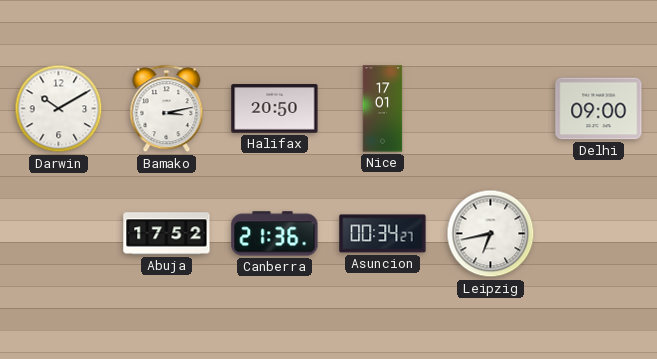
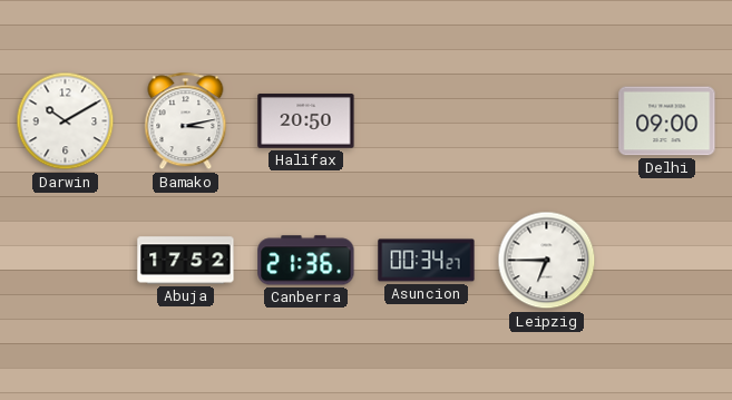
Nice: 17:01 -> none
Leipzig: 6:43 -> 6:45
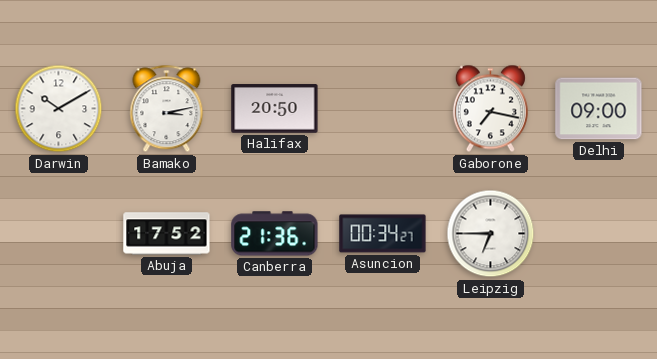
Gaborone: none -> 7:17
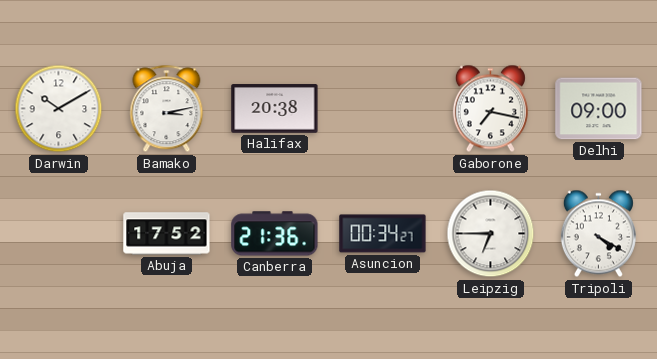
Halifax: 20:50 -> 20:38
Tripoli: none -> 4:20
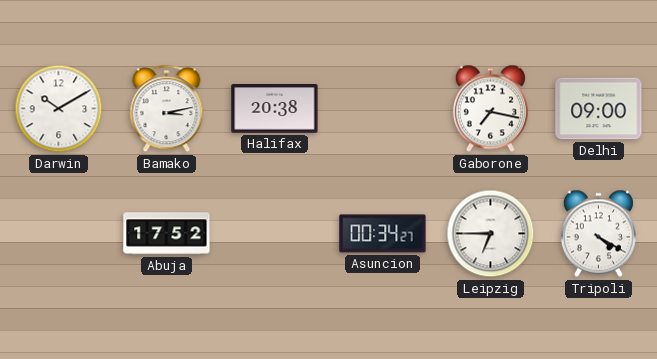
Canberra: 21:36 -> none
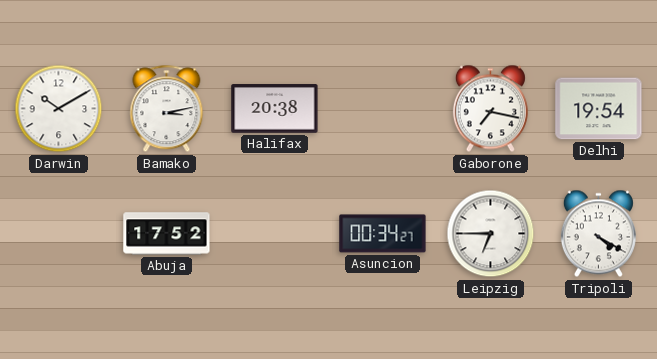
Delhi: 09:00 -> 19:54
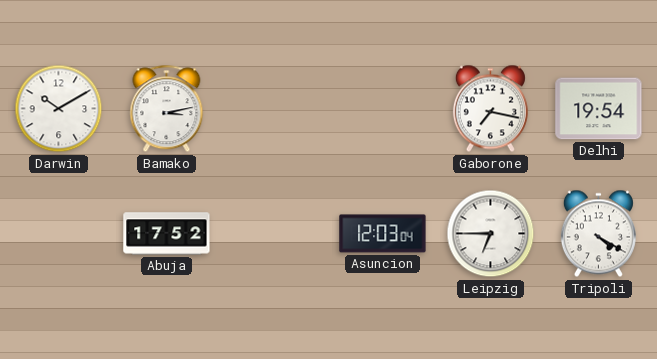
Halifax: 20:38 -> none
Asuncion: 00:34 -> 12:03
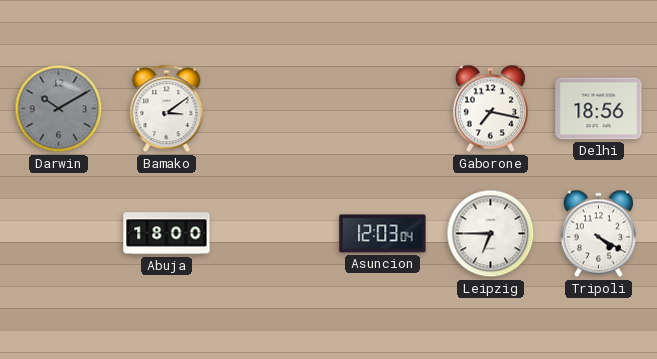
Darwin dial: white -> grey
Bamako: 3:13 -> 3:09
Delhi: 19:54 -> 18:56
Abuja: 17:52 -> 18:00
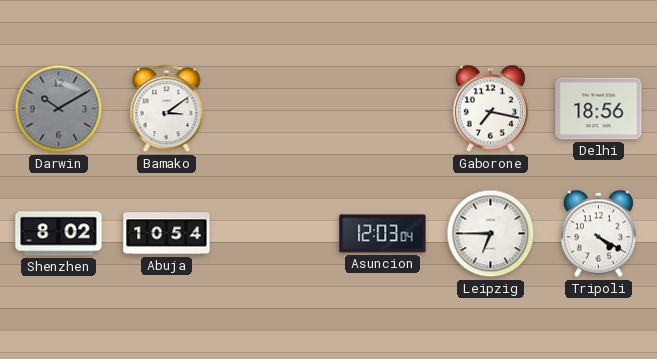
Shenzhen: none -> 8:02
Abuja: 18:00 -> 10:54
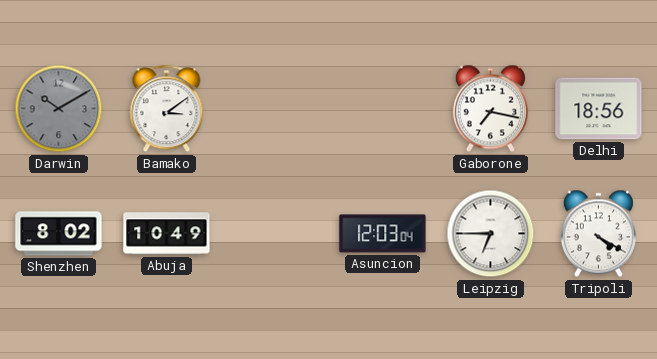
Abuja: 10:54 -> 10:49
